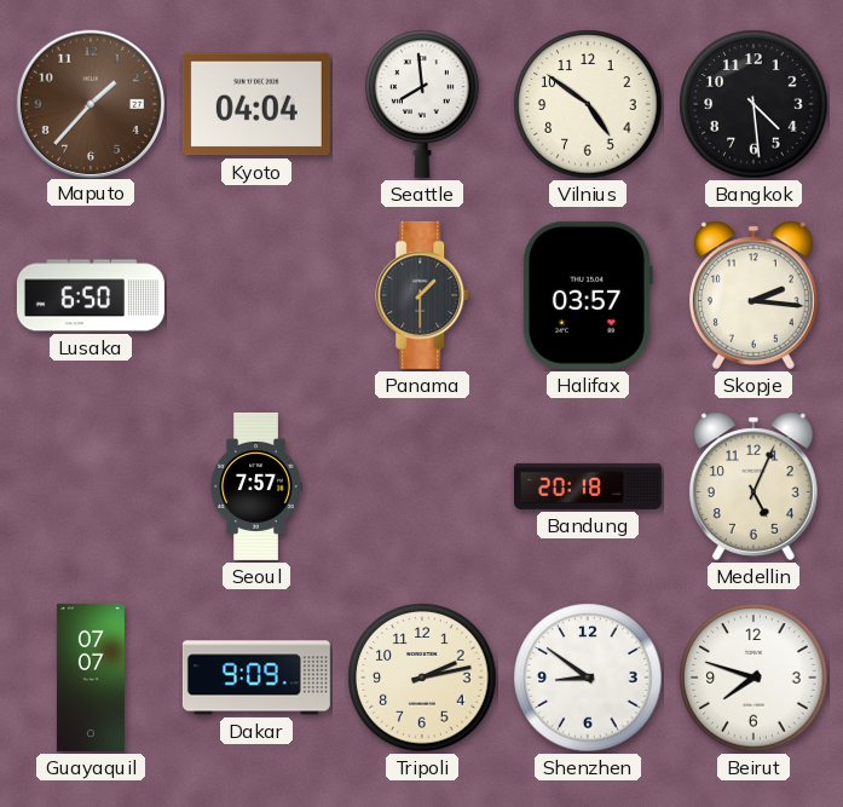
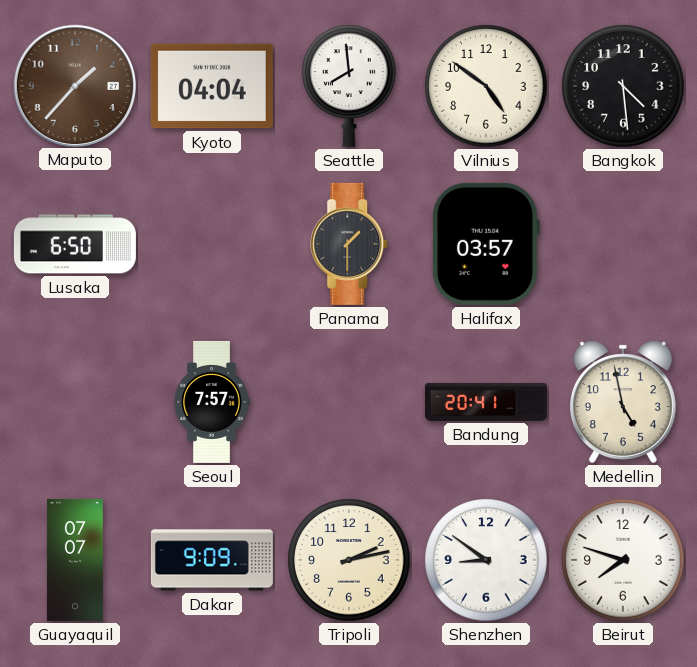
Skopje: 2:16 -> none
Bandung: 20:18 -> 20:41
Medellin: 5:04 -> 4:58
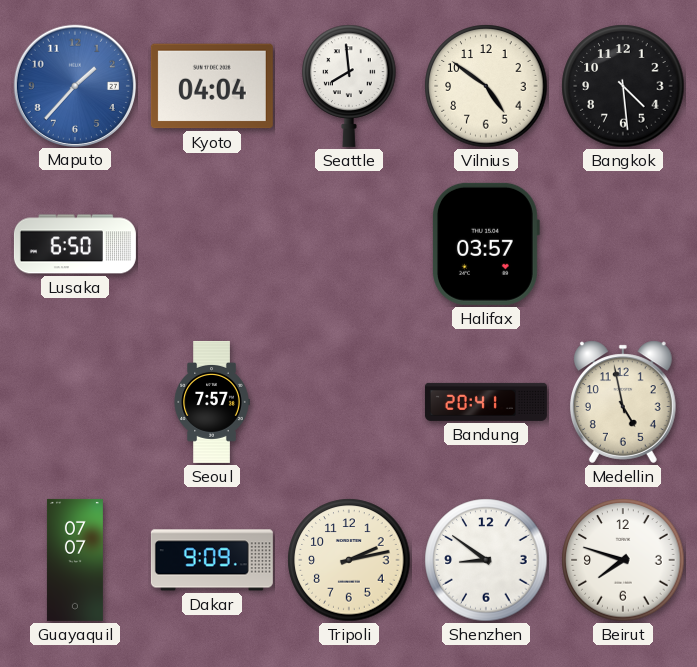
Maputo dial: brown -> blue
Panama: 1:30 -> none
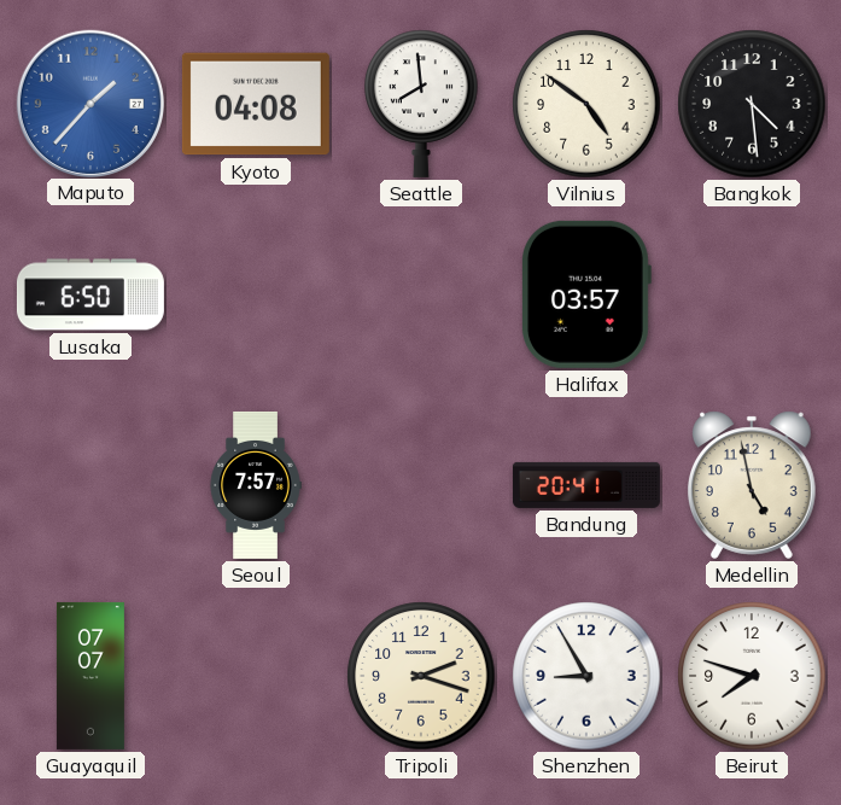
Kyoto: 04:04 -> 04:08
Dakar: 9:09 -> none
Tripoli: 2:13 -> 2:18
Shenzhen: 8:51 -> 8:55
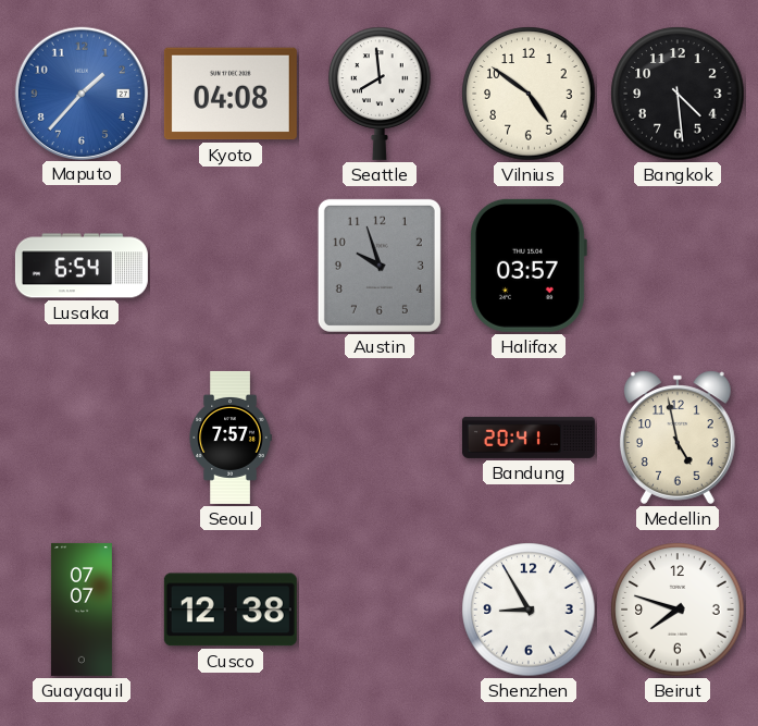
Lusaka: 6:50 -> 6:54
Austin: none -> 9:57
Cusco: none -> 12:38
Tripoli: 2:18 -> none
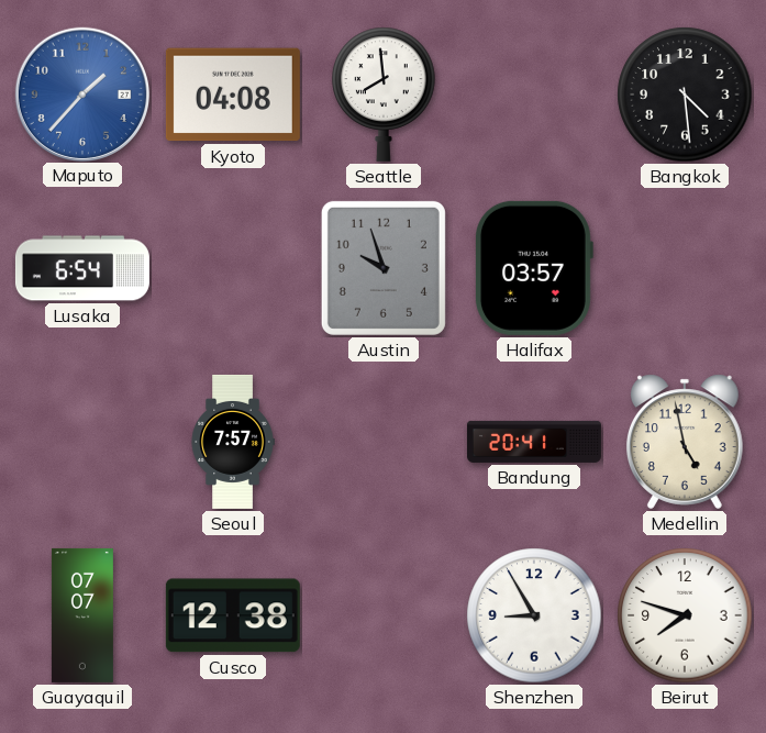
Vilnius: 4:51 -> none
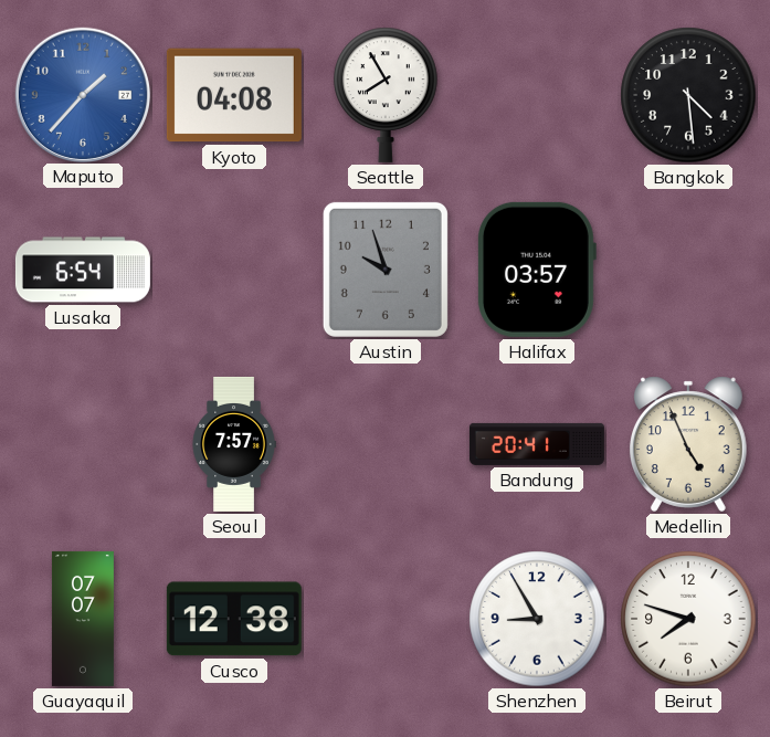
Seattle: 7:59 -> 7:55
Medellin: 4:58 -> 4:56
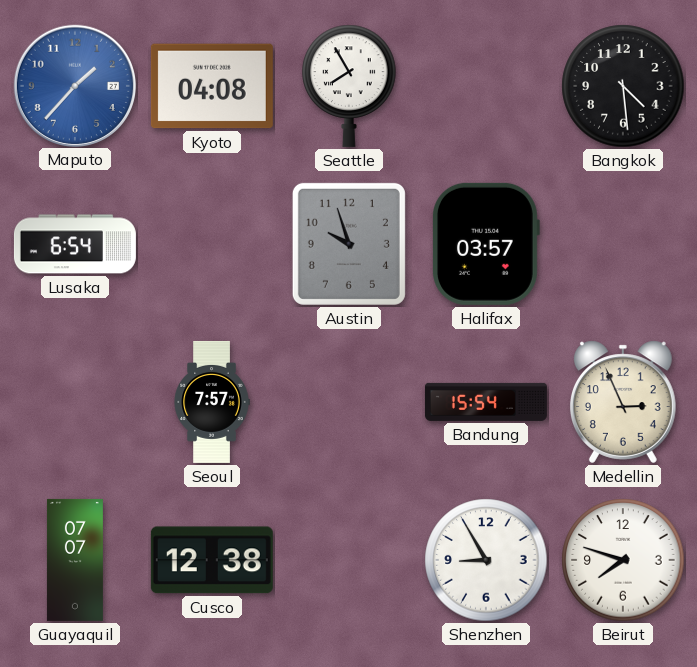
Bandung: 20:41 -> 15:54
Medellin: 4:56 -> 2:56
